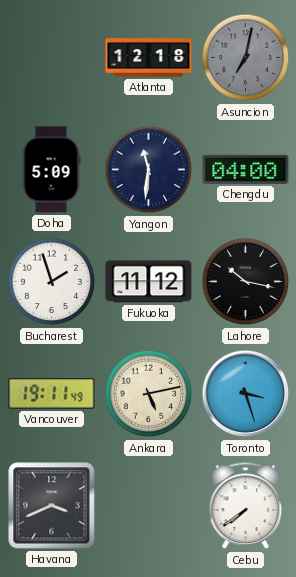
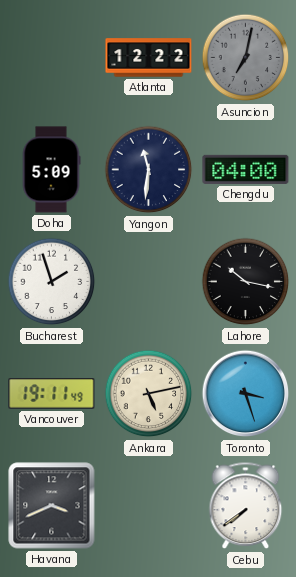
Atlanta: 12:18 -> 12:22
Fukuoka: 11:12 -> none
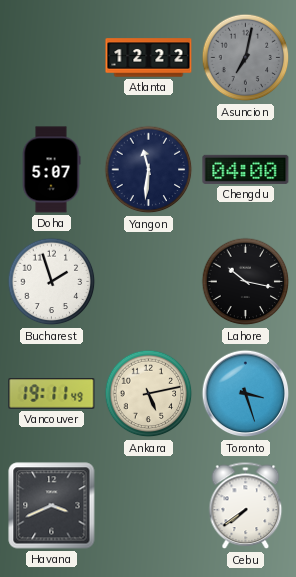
Doha: 5:09 -> 5:07
